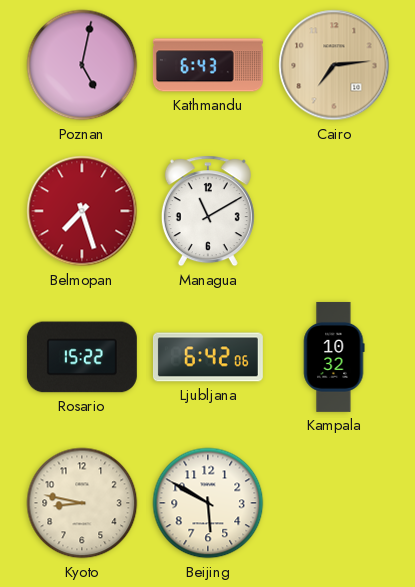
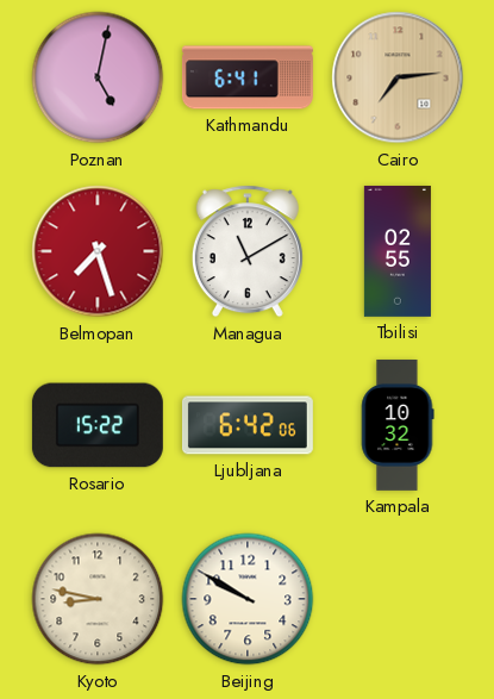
Kathmandu: 6:43 -> 6:41
Tbilisi: none -> 02:55
Beijing: 5:50 -> 9:50
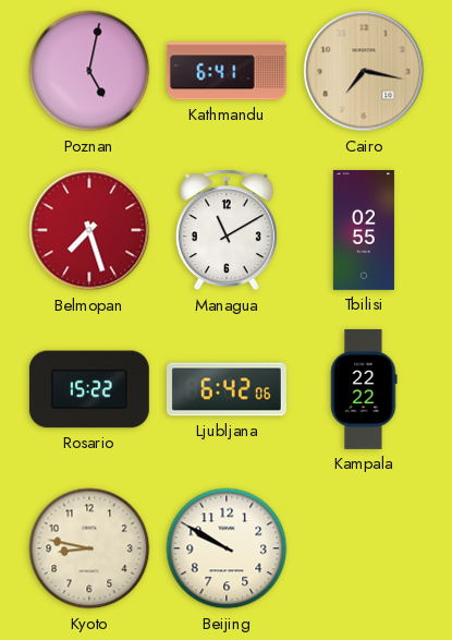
Cairo: 7:14 -> 7:17
Kampala: 10:32 -> 22:22
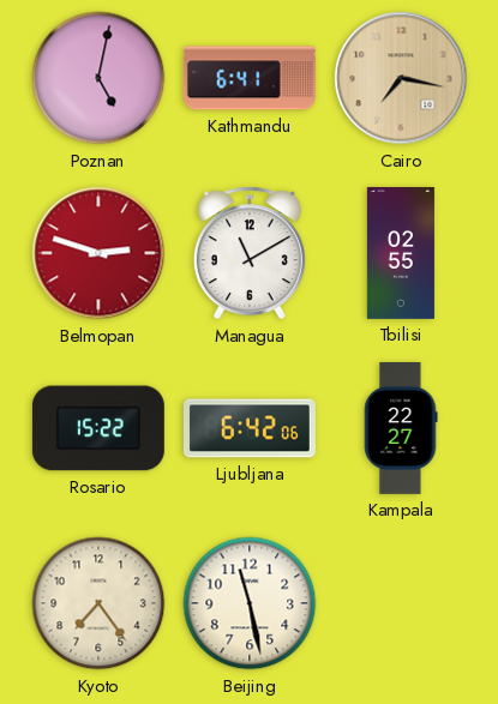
Belmopan: 7:27 -> 2:48
Kampala: 22:22 -> 22:27
Kyoto: 8:47 -> 7:24
Beijing: 9:50 -> 11:28
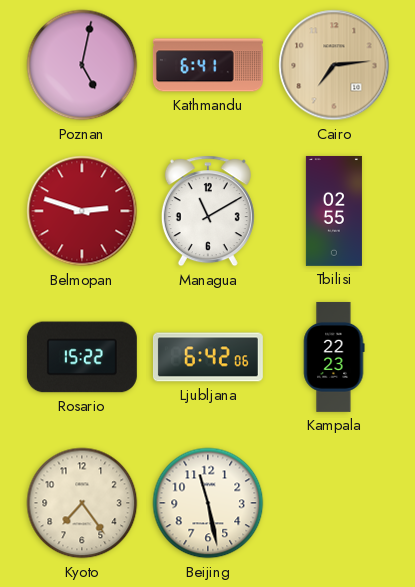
Cairo: 7:17 -> 7:14
Kampala: 22:27 -> 22:23
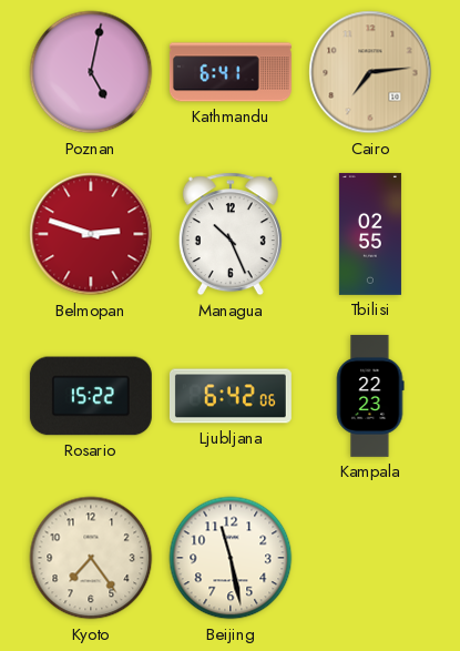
Managua: 11:10 -> 10:26
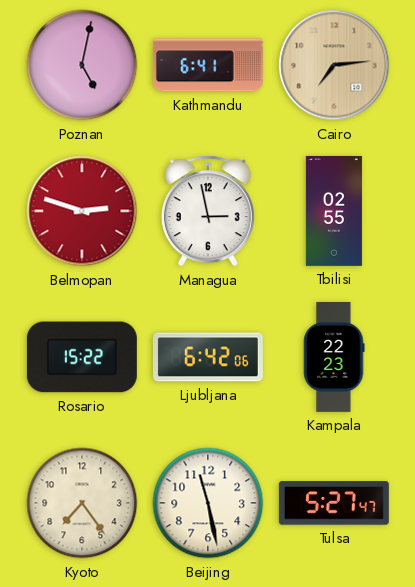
Managua: 10:26 -> 2:58
Tulsa: none -> 5:27
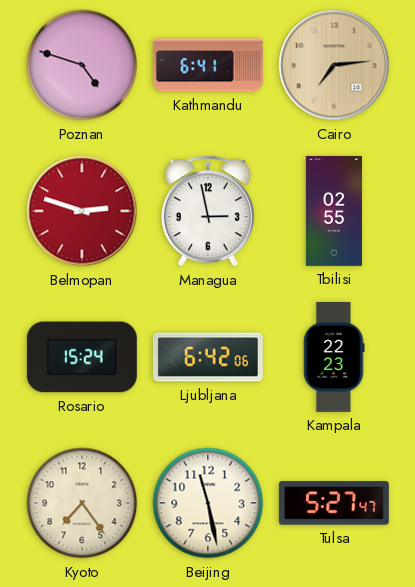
Poznan: 5:02 -> 4:48
Rosario: 15:22 -> 15:24
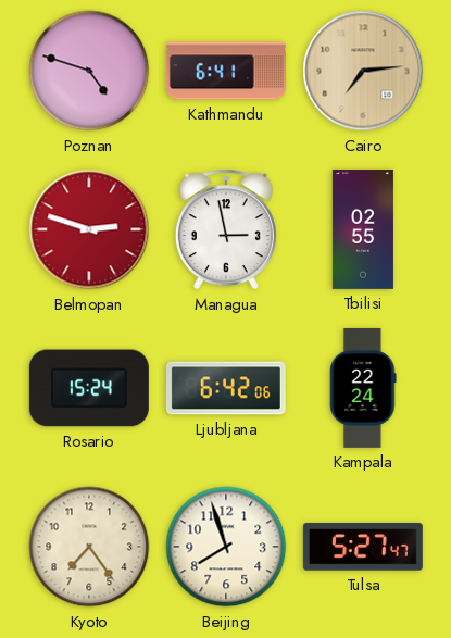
Kampala: 22:23 -> 22:24
Beijing: 11:28 -> 7:57
